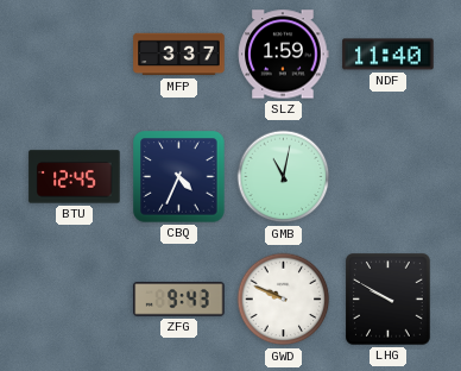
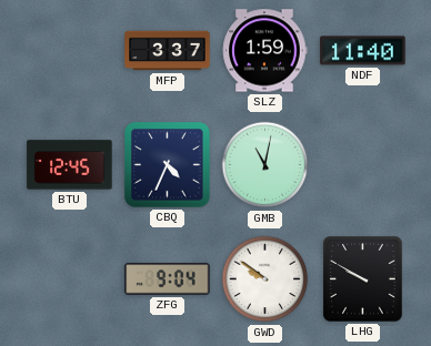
ZFG: 9:43 -> 9:04
GWD: 9:49 -> 9:51
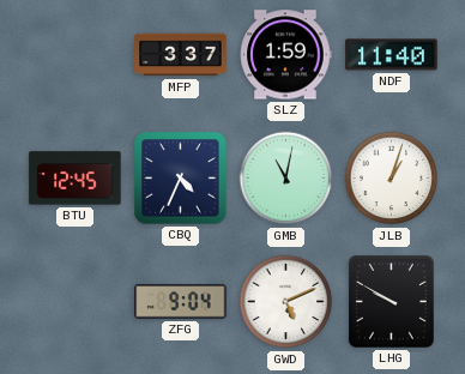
JLB: none -> 1:03
GWD: 9:51 -> 5:11
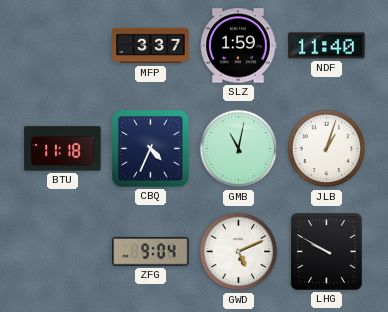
BTU: 12:45 -> 11:18
